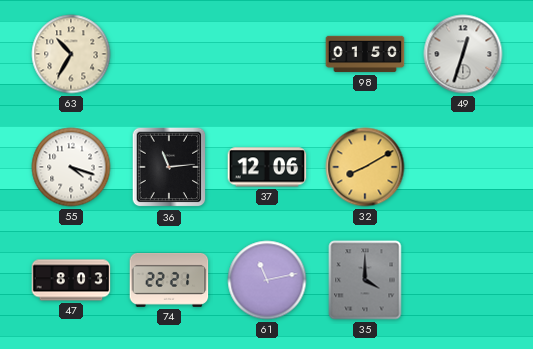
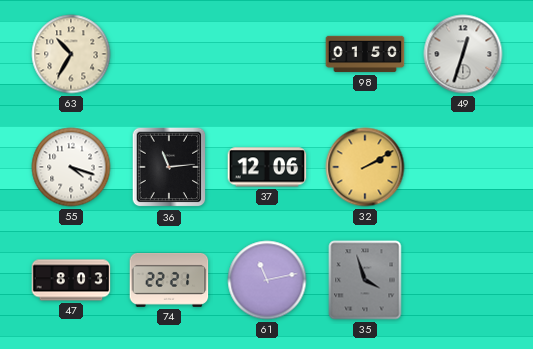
32: 8:10 -> 2:10
35: 4:00 -> 3:57
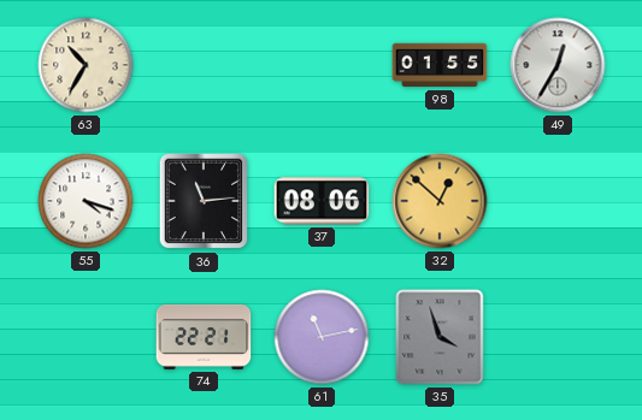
98: 01:50 -> 01:55
49: 12:33 -> 12:35
37: 12:06 -> 08:06
32: 2:10 -> 12:52
47: 8:03 -> none
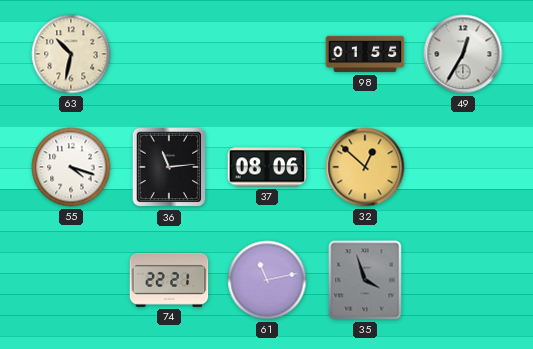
63: 10:35 -> 10:32
